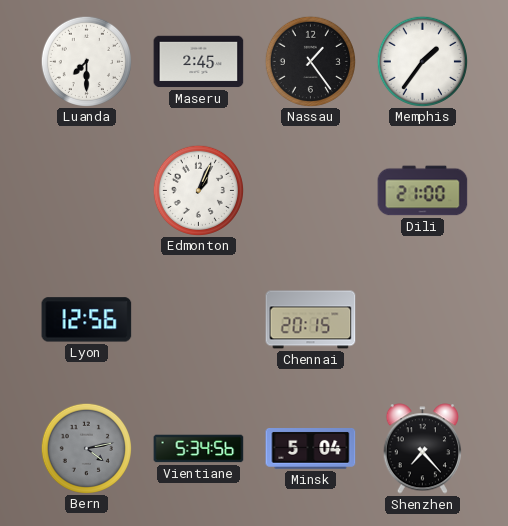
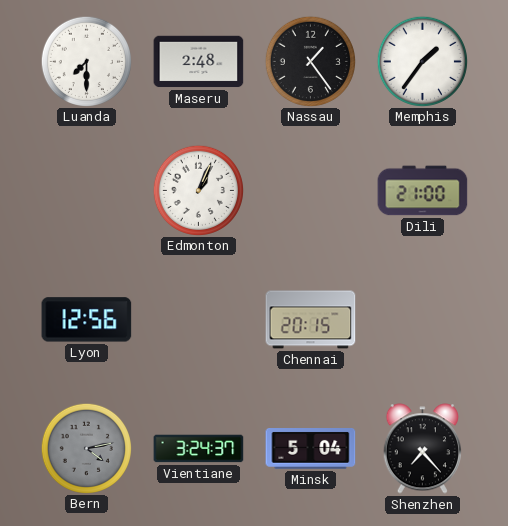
Maseru: 2:45 -> 2:48
Vientiane: 5:34 -> 3:24
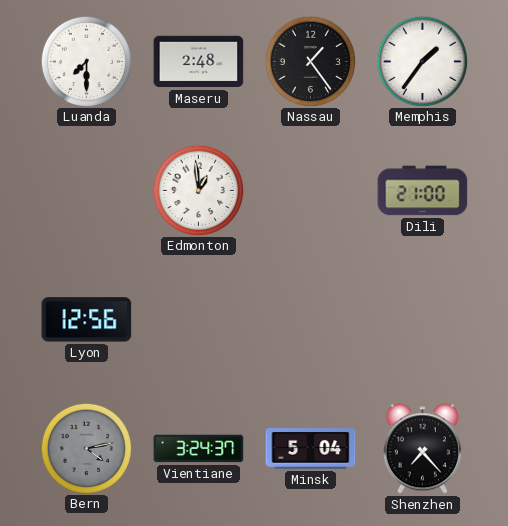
Edmonton: 1:04 -> 12:59
Chennai: 20:15 -> none
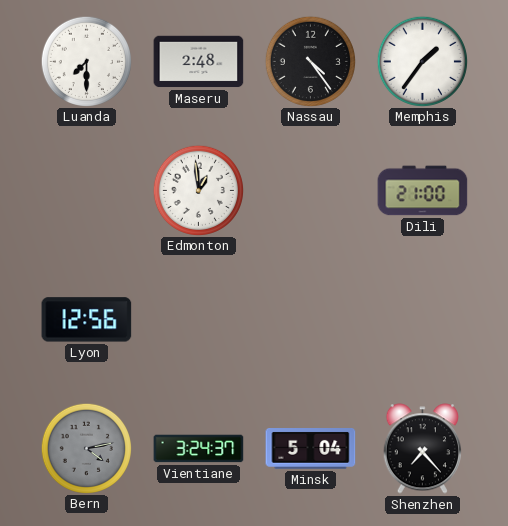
Nassau: 1:24 -> 4:24
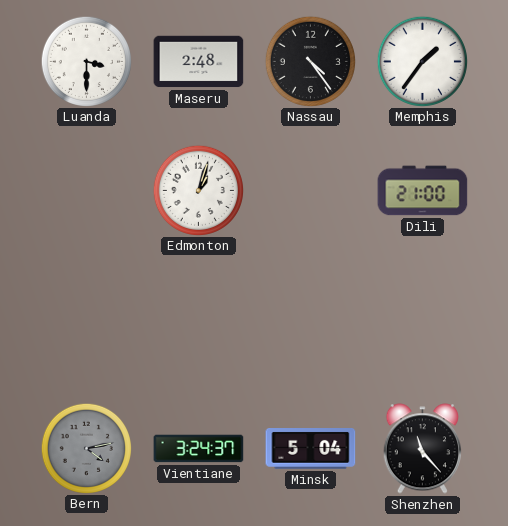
Luanda: 7:30 -> 3:30
Edmonton: 12:59 -> 1:03
Lyon: 12:56 -> none
Shenzhen: 7:23 -> 11:23
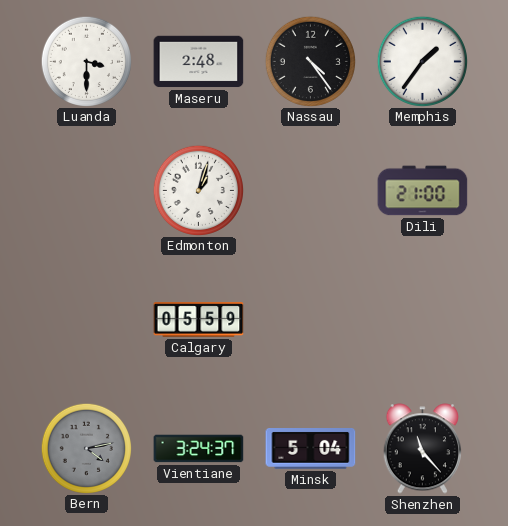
Calgary: none -> 05:59
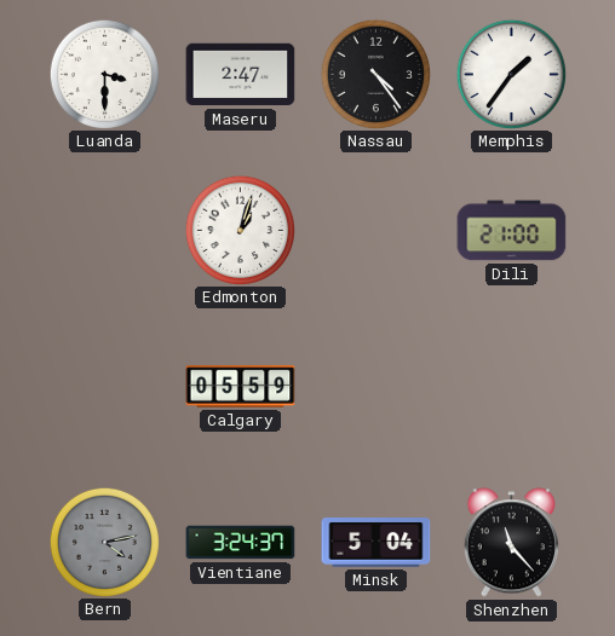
Maseru: 2:48 -> 2:47
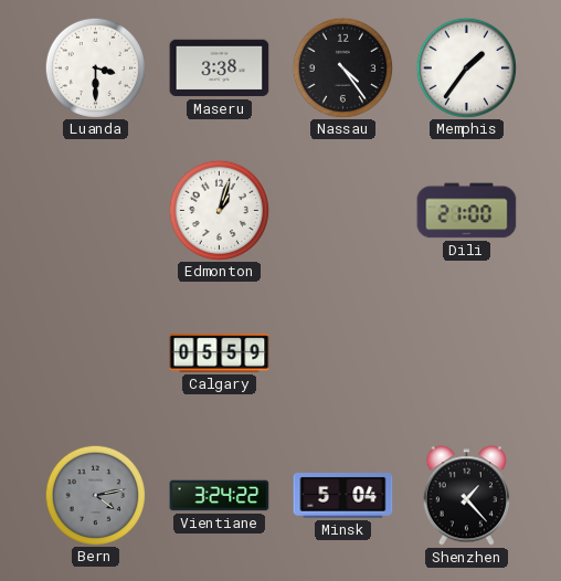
Maseru: 2:47 -> 3:38
Vientiane: 3:24:37 -> 3:24:22
Shenzhen: 11:23 -> 1:23
